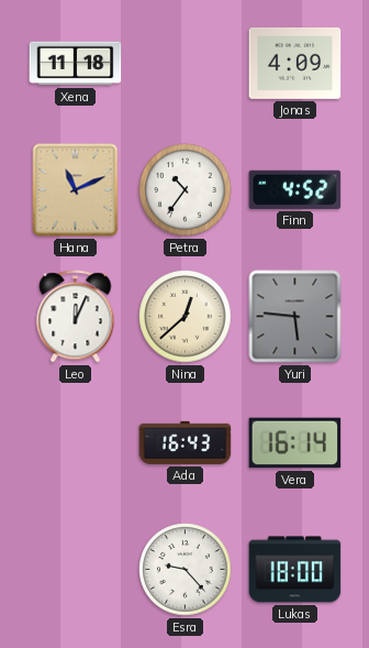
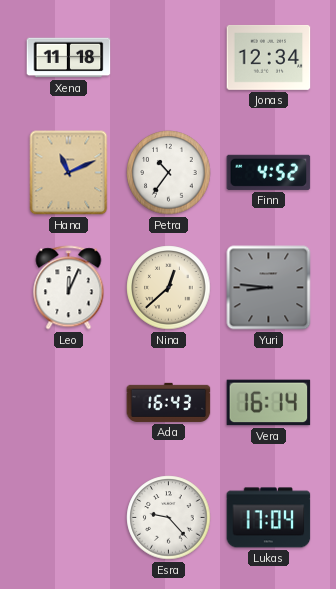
Jonas: 4:09 -> 12:34
Yuri: 5:46 -> 8:46
Lukas: 18:00 -> 17:04
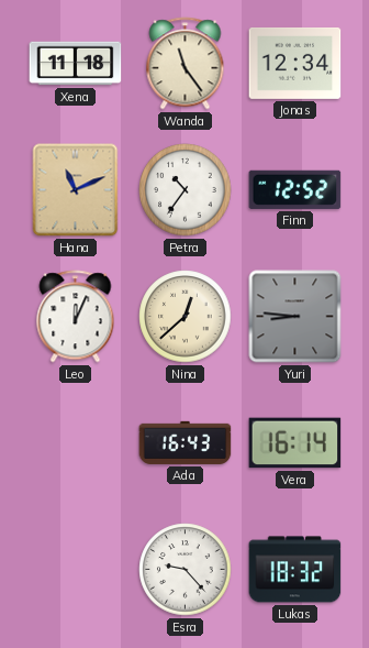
Wanda: none -> 11:24
Finn: 4:52 -> 12:52
Lukas: 17:04 -> 18:32
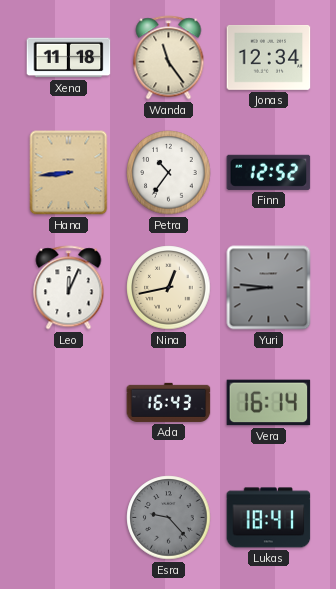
Hana: 11:11 -> 8:44
Nina: 12:38 -> 12:43
Esra dial: white -> grey
Lukas: 18:32 -> 18:41
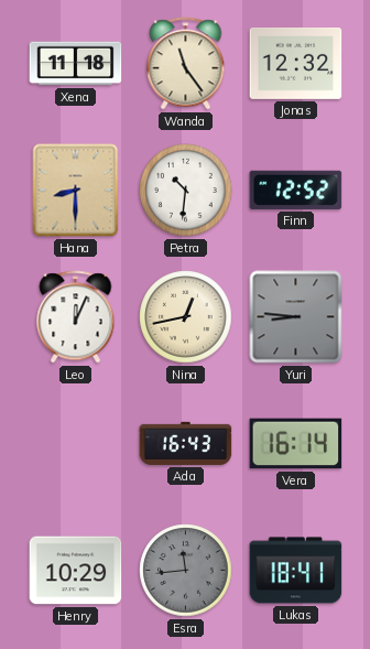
Jonas: 12:34 -> 12:32
Hana: 8:44 -> 8:30
Petra: 10:36 -> 10:31
Henry: none -> 10:29
Esra: 9:23 -> 11:44
